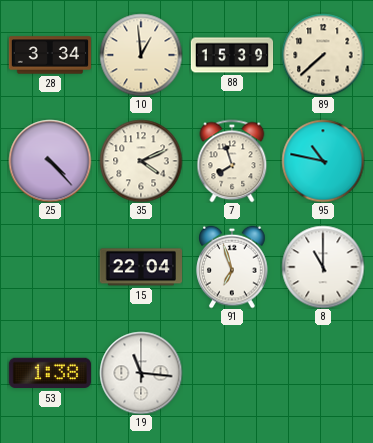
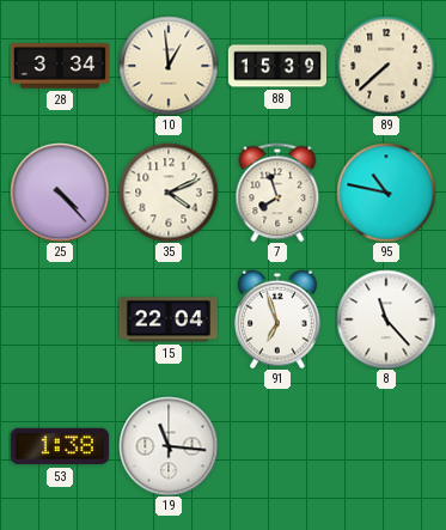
8: 11:00 -> 11:23
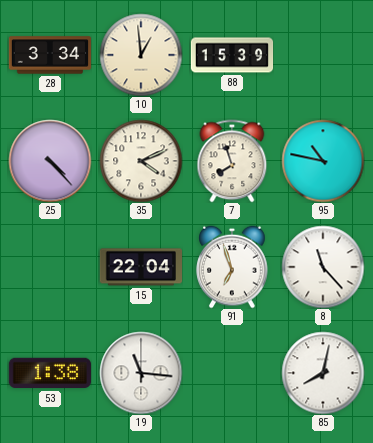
89: 7:38 -> none
85: none -> 8:02
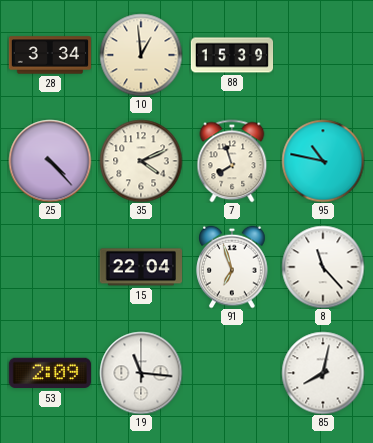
53: 1:38 -> 2:09
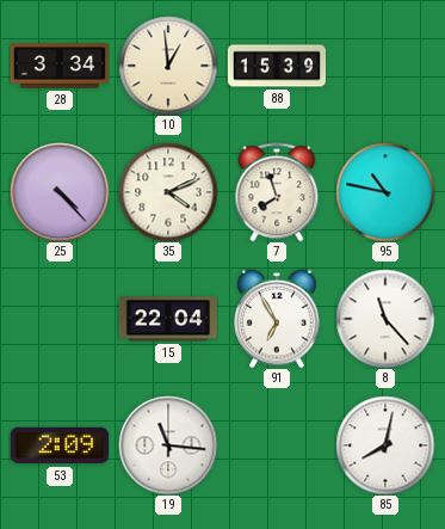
91: 6:57 -> 6:55
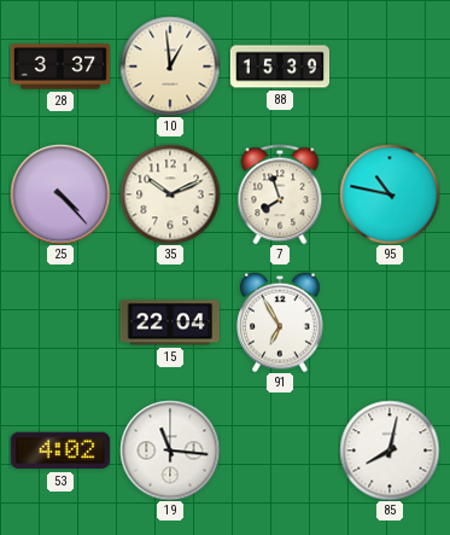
28: 3:34 -> 3:37
35: 4:11 -> 10:11
8: 11:23 -> none
53: 2:09 -> 4:02
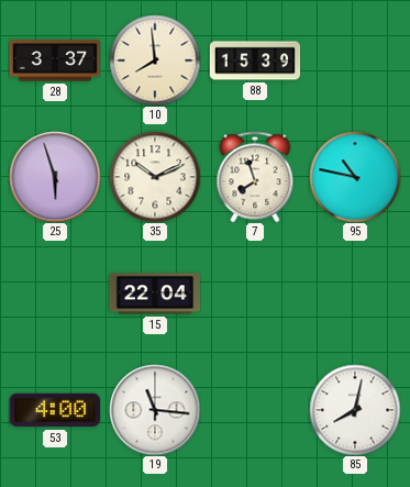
10: 12:59 -> 7:59
25: 4:23 -> 5:57
91: 6:55 -> none
53: 4:02 -> 4:00
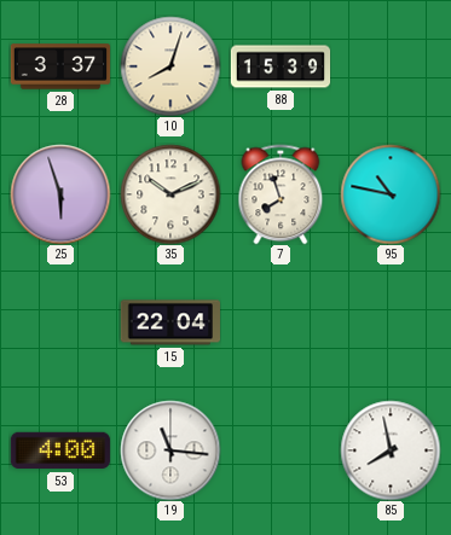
10: 7:59 -> 8:03
85: 8:02 -> 7:58
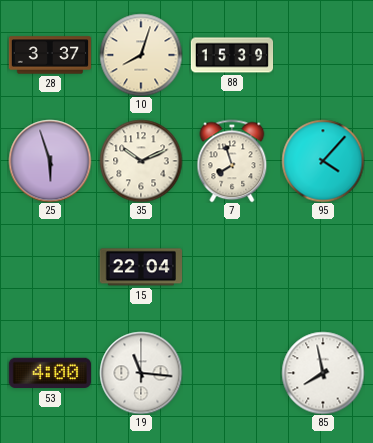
95: 10:47 -> 4:07
